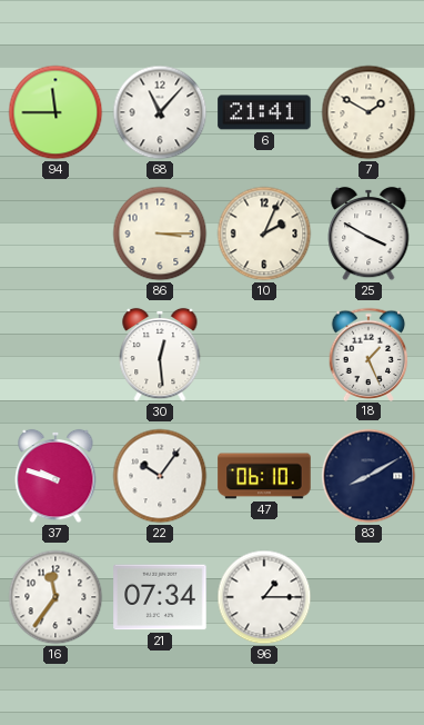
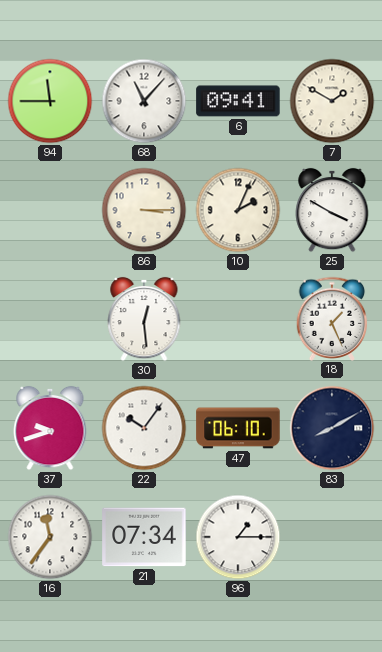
6: 21:41 -> 09:41
37: 9:48 -> 9:42
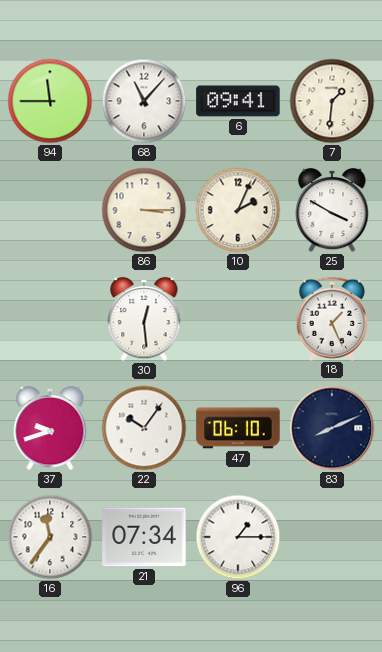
7: 1:50 -> 1:31
83: 8:10 -> 8:11
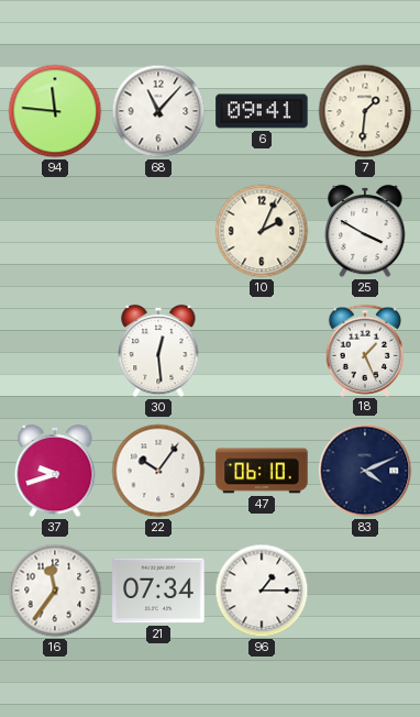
94: 11:45 -> 11:46
86: 3:15 -> none
83: 8:11 -> 4:11
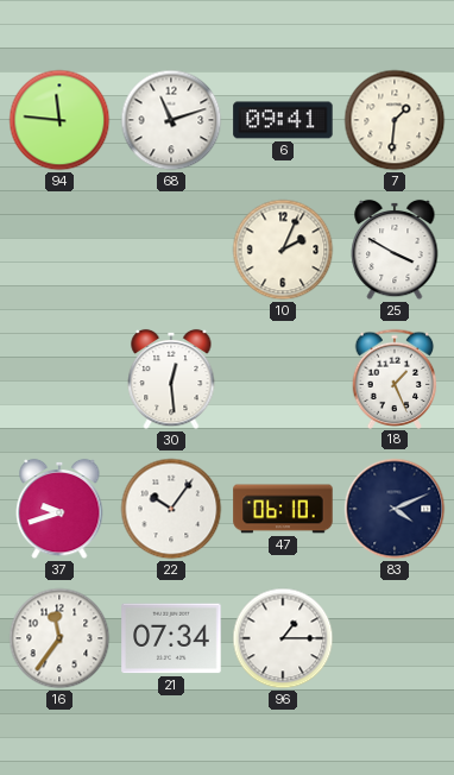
68: 11:07 -> 11:12
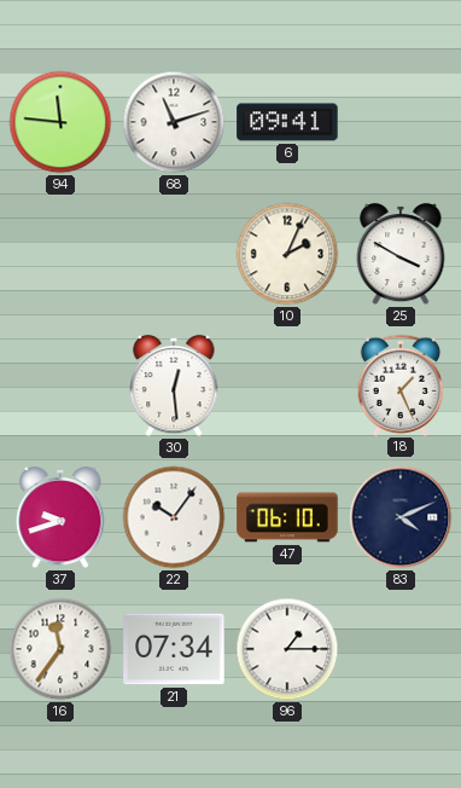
7: 1:31 -> none
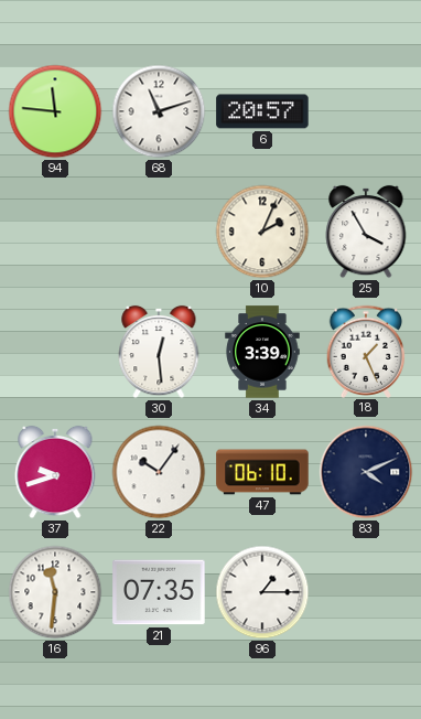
6: 09:41 -> 20:57
25: 3:50 -> 3:55
34: none -> 3:39
16: 11:36 -> 11:31
21: 07:34 -> 07:35
